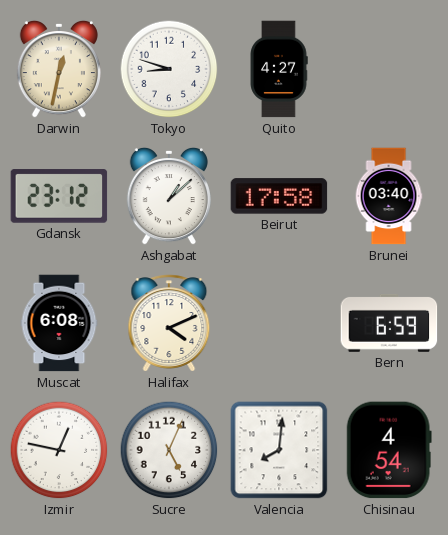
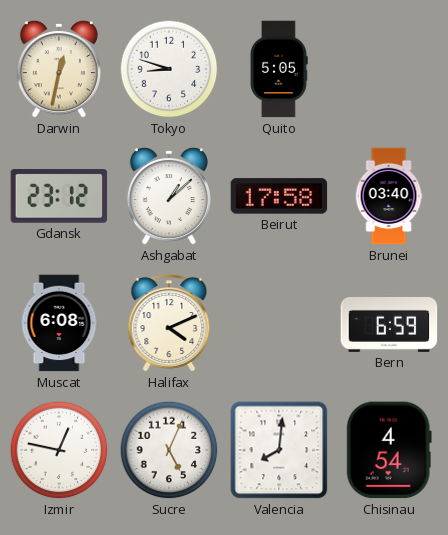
Quito: 4:27 -> 5:05
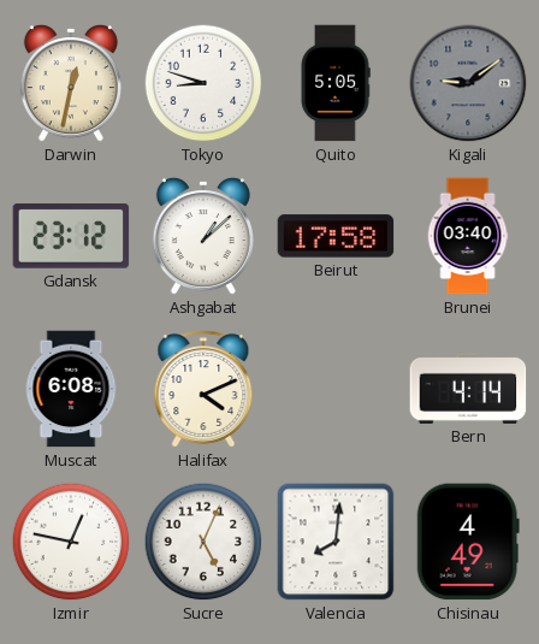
Kigali: none -> 9:09
Bern: 6:59 -> 4:14
Chisinau: 4:54 -> 4:49
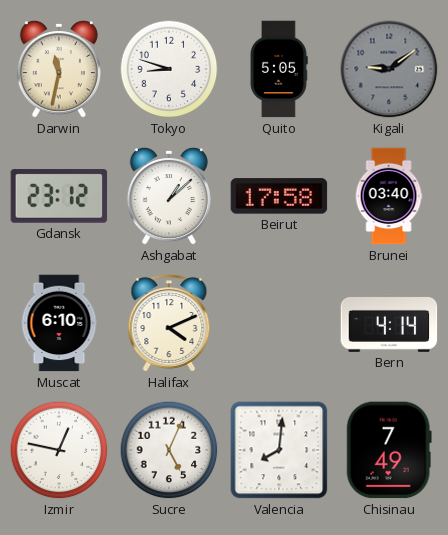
Darwin: 12:32 -> 11:32
Muscat: 6:08 -> 6:10
Chisinau: 4:49 -> 7:49
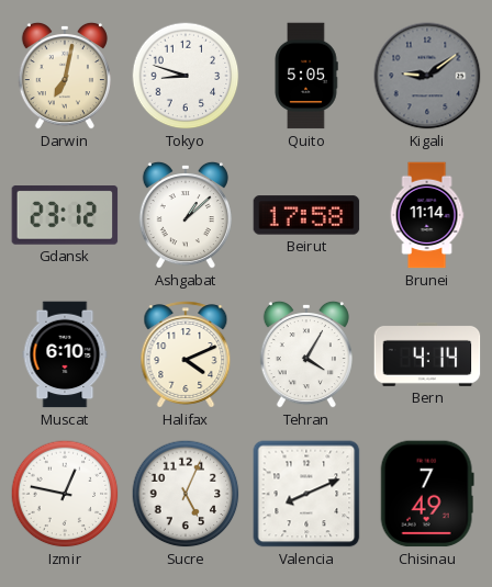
Darwin: 11:32 -> 7:02
Brunei: 03:40 -> 11:14
Tehran: none -> 4:05
Valencia: 8:01 -> 8:11
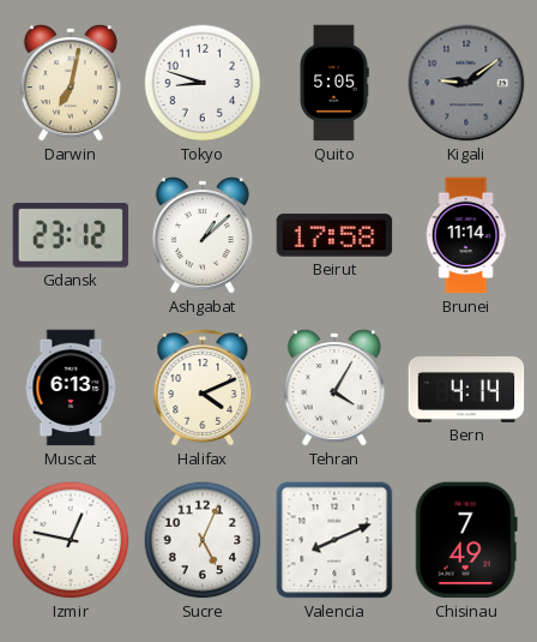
Muscat: 6:10 -> 6:13
